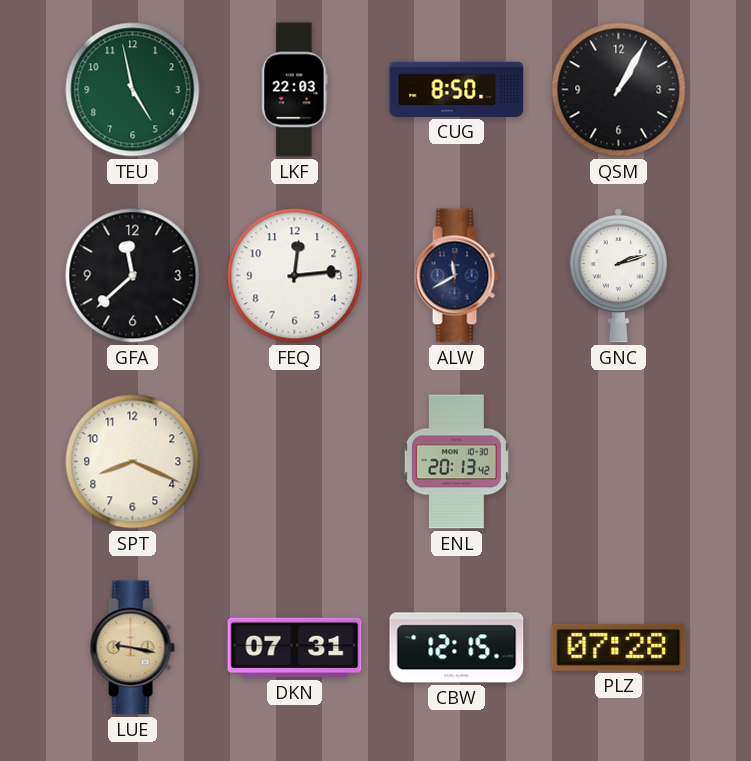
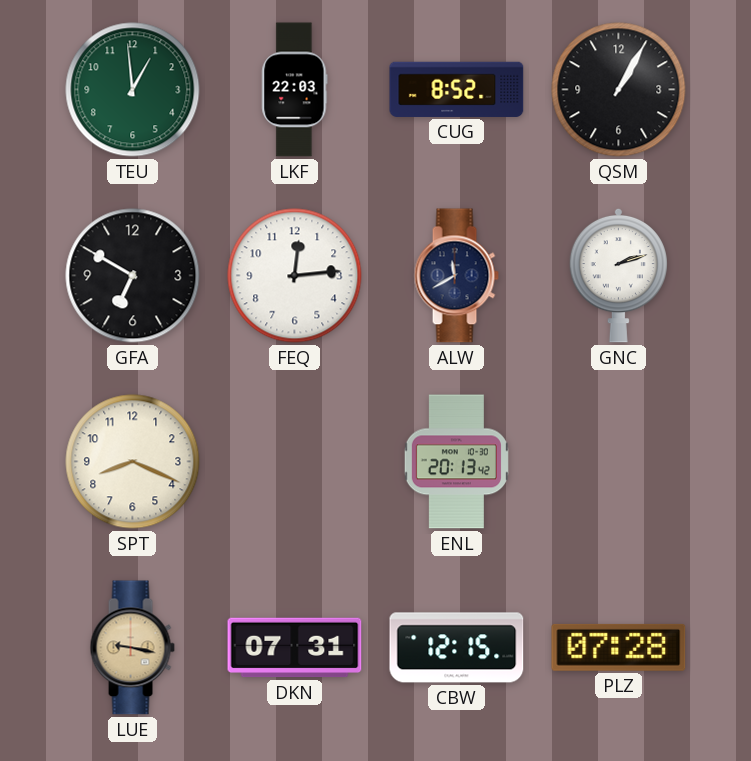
TEU: 4:58 -> 12:59
CUG: 8:50 -> 8:52
GFA: 11:38 -> 6:50
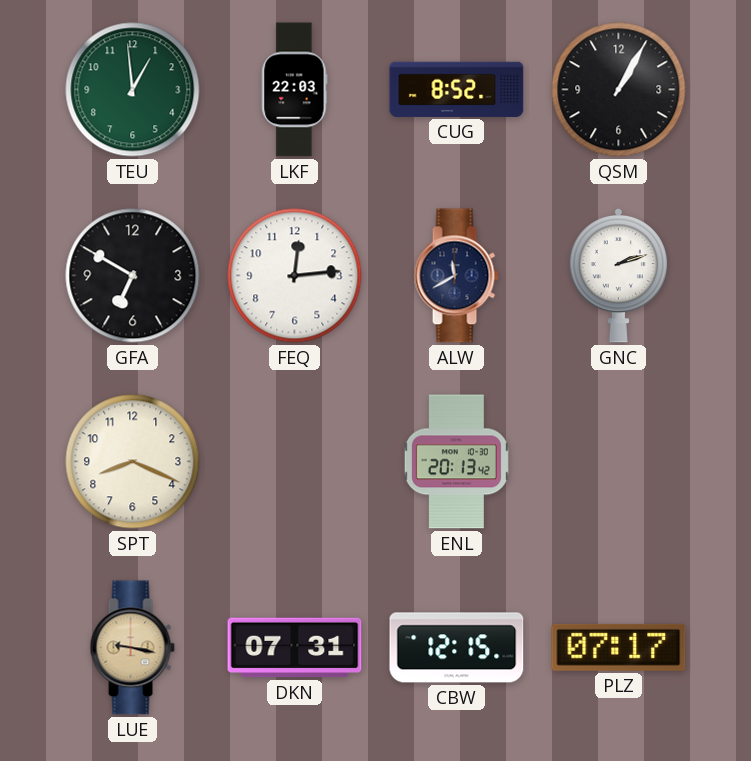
PLZ: 07:28 -> 07:17
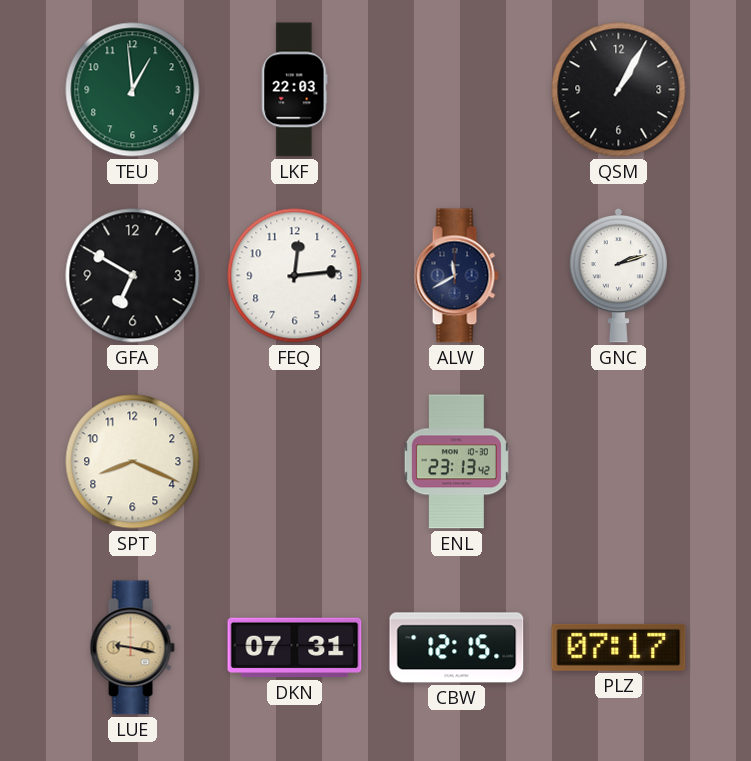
CUG: 8:52 -> none
ENL: 20:13 -> 23:13
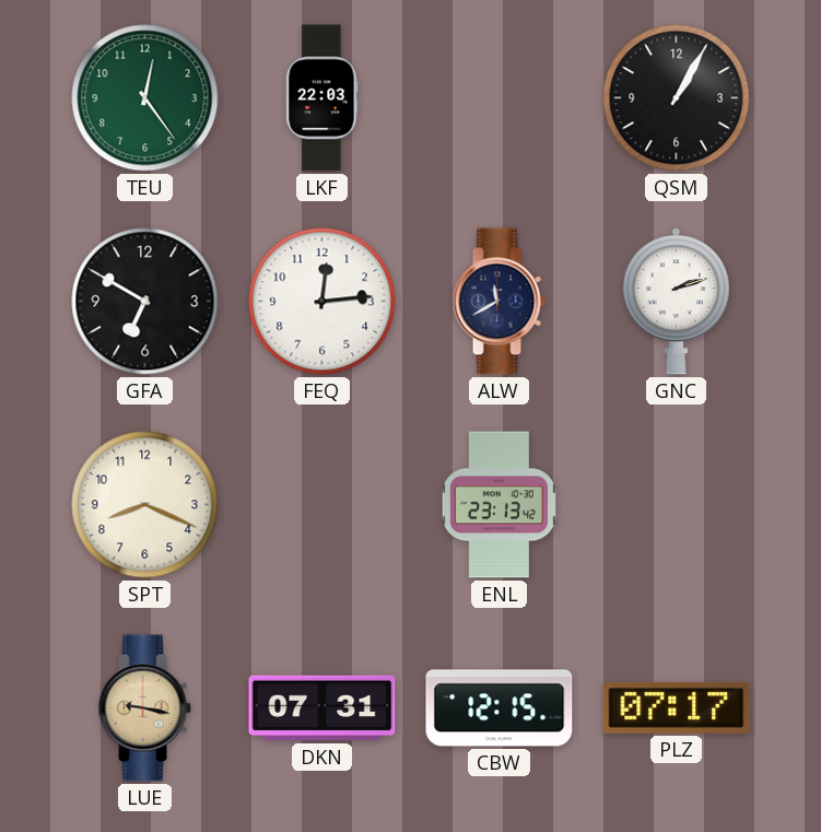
TEU: 12:59 -> 12:24
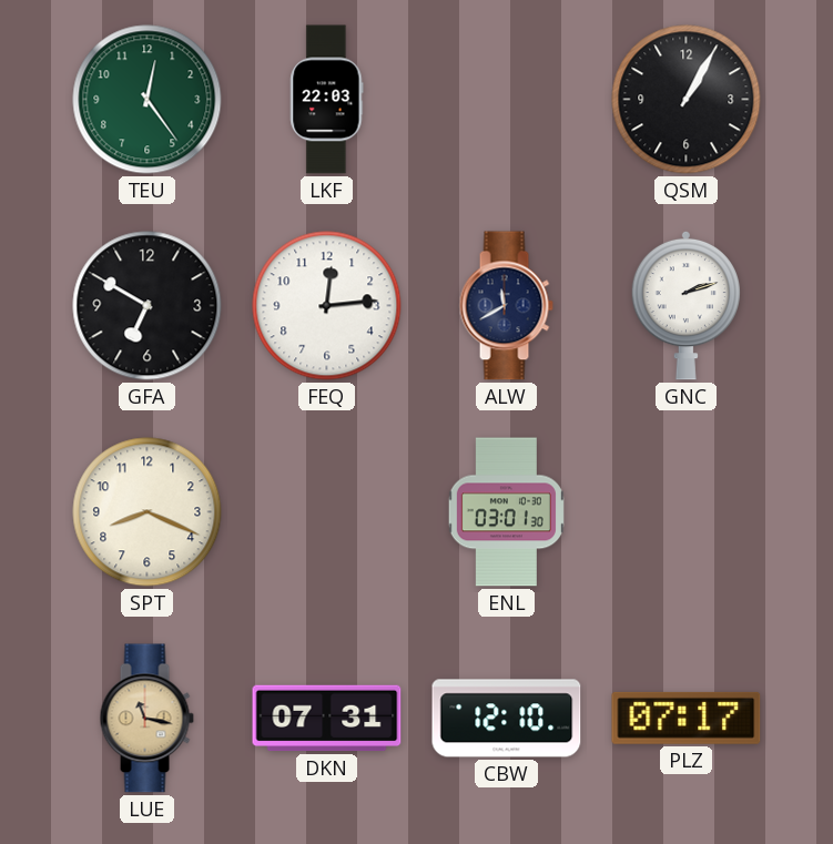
ENL: 23:13 -> 03:01
LUE: 9:17 -> 11:17
CBW: 12:15 -> 12:10
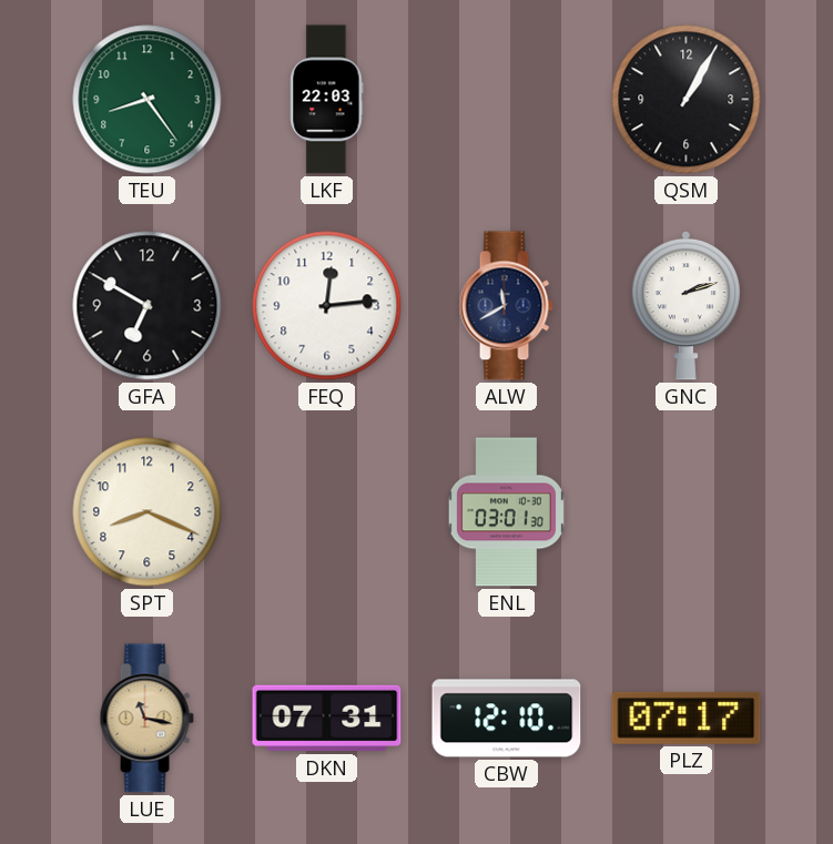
TEU: 12:24 -> 8:24
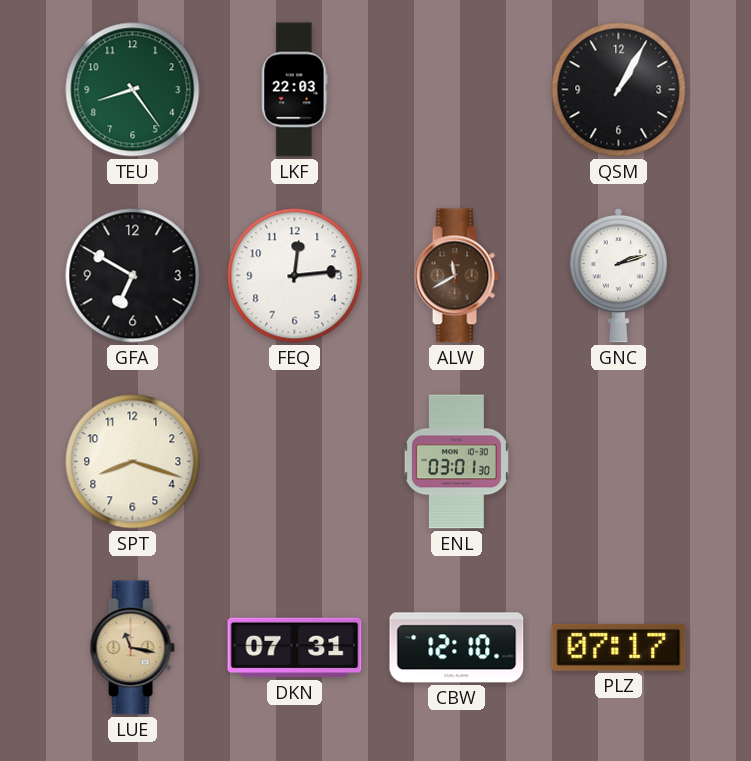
ALW dial: navy -> brown
SPT: 8:19 -> 8:18
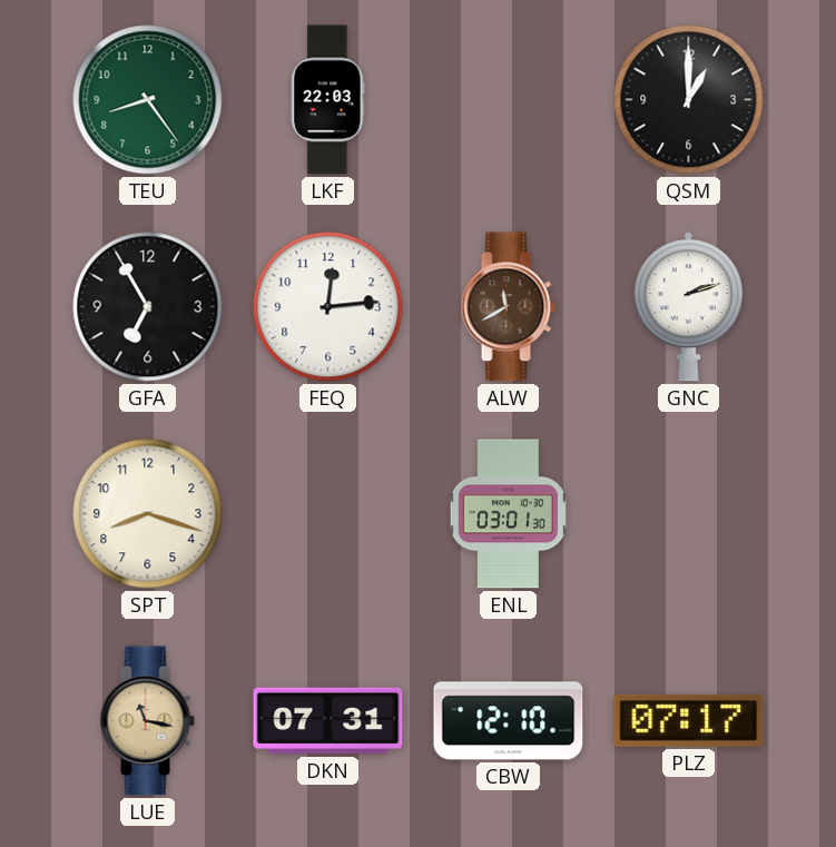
QSM: 1:05 -> 1:00
GFA: 6:50 -> 6:55
